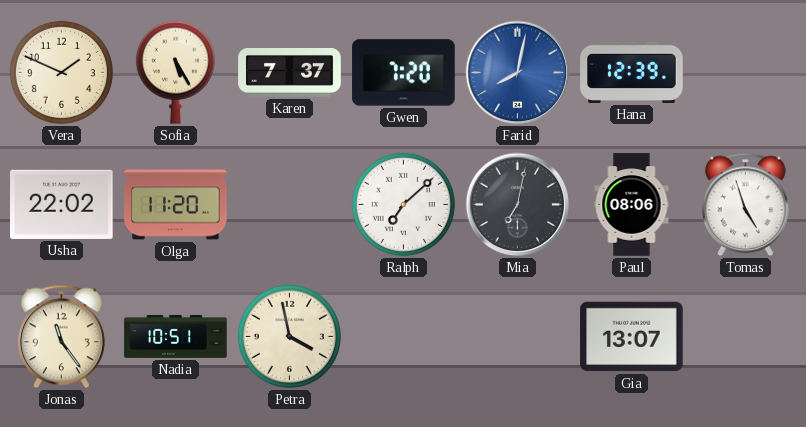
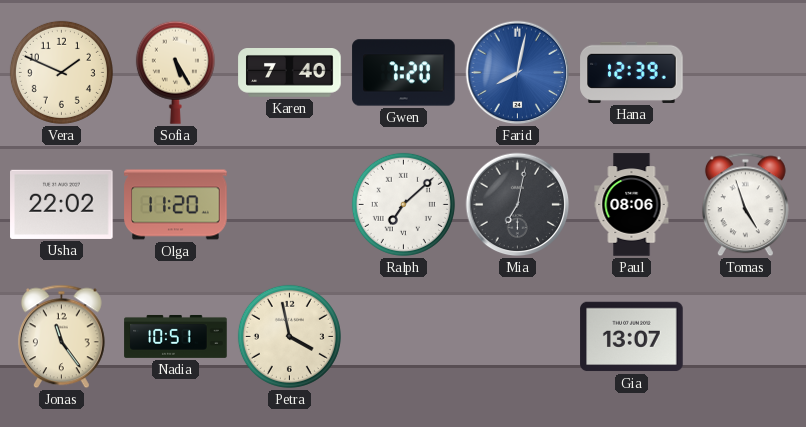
Karen: 7:37 -> 7:40
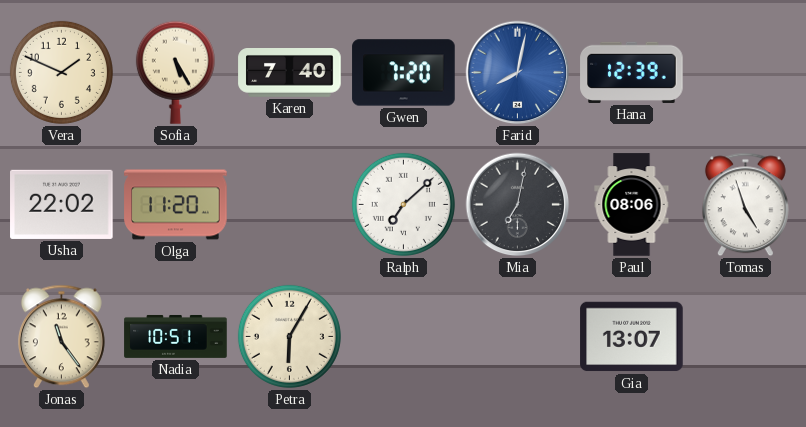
Petra: 3:58 -> 6:05
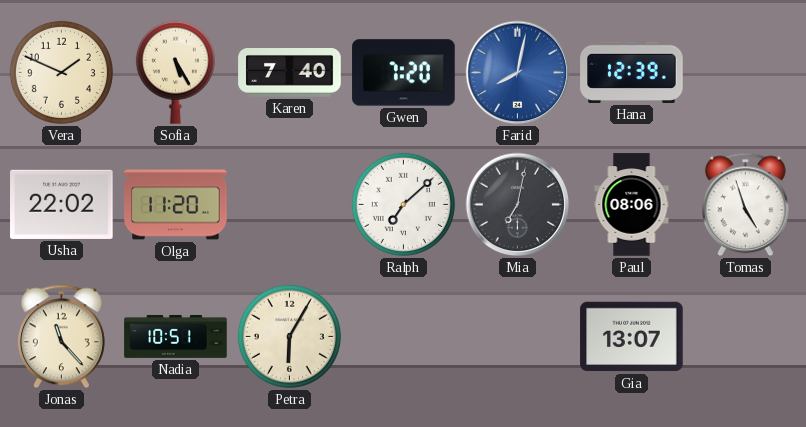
Jonas: 11:24 -> 11:23
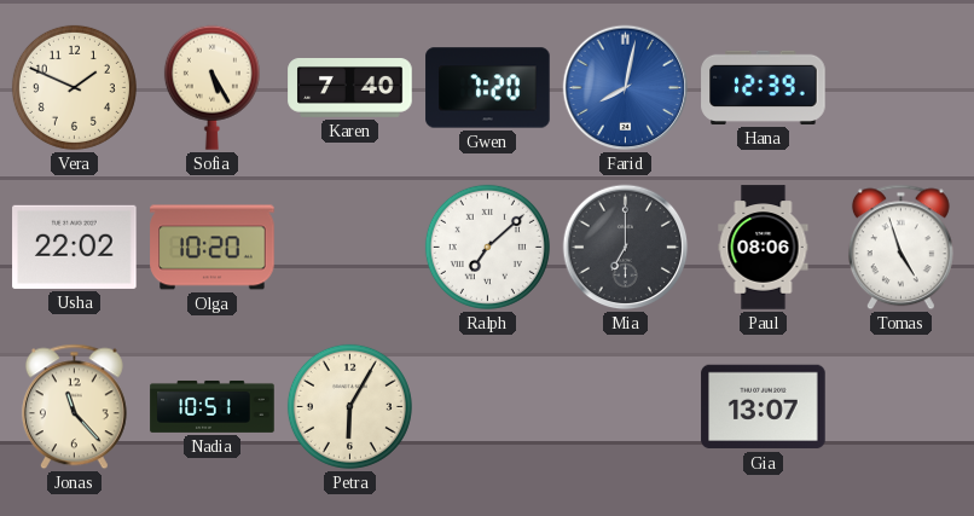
Olga: 11:20 -> 10:20
Mia: 7:02 -> 7:00
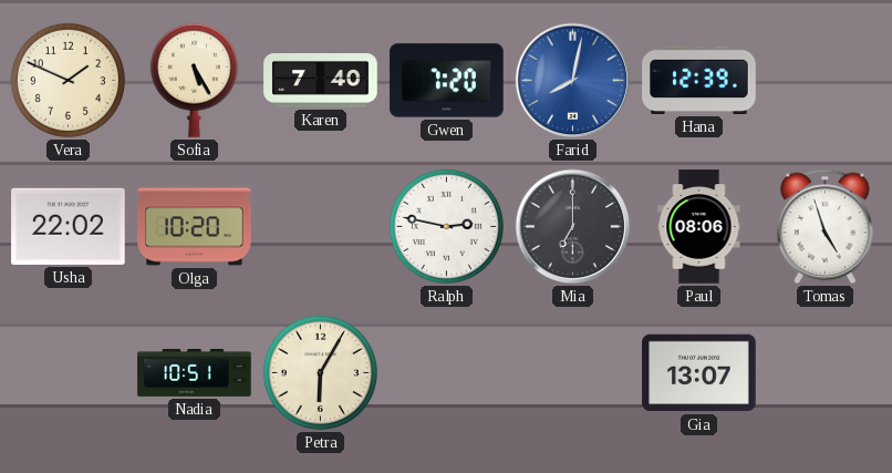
Ralph: 7:08 -> 2:47
Jonas: 11:23 -> none
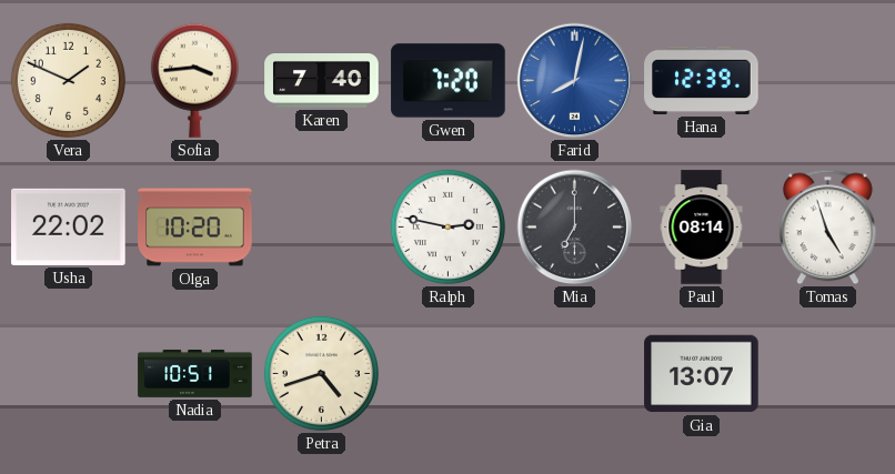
Sofia: 5:25 -> 3:44
Paul: 08:06 -> 08:14
Petra: 6:05 -> 4:42
